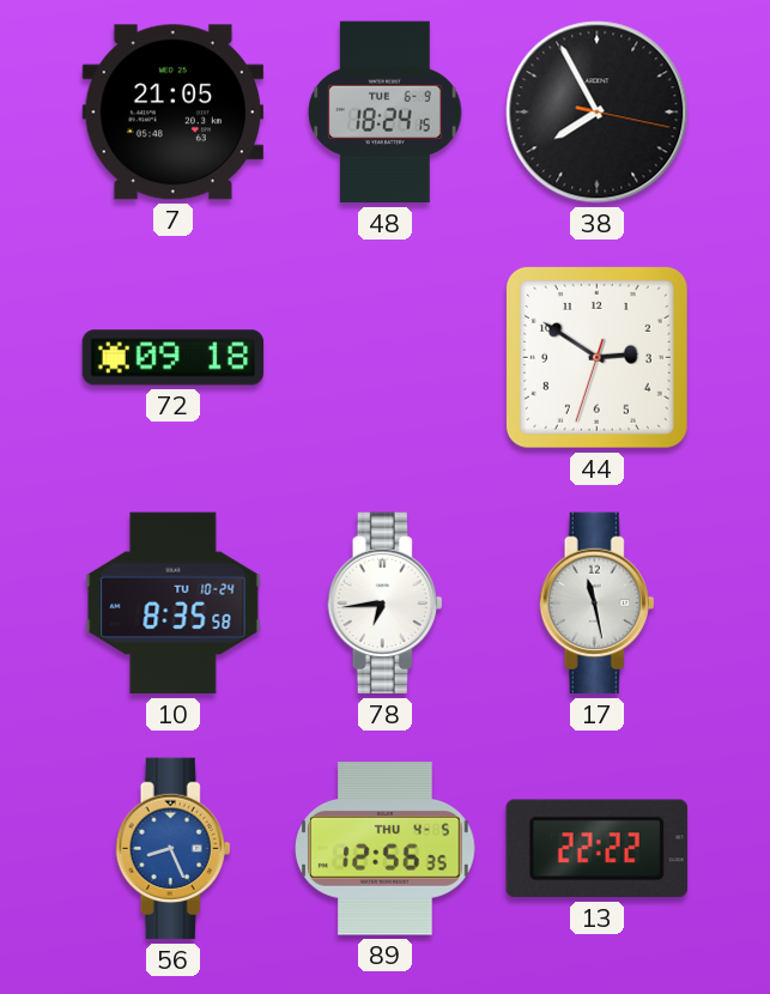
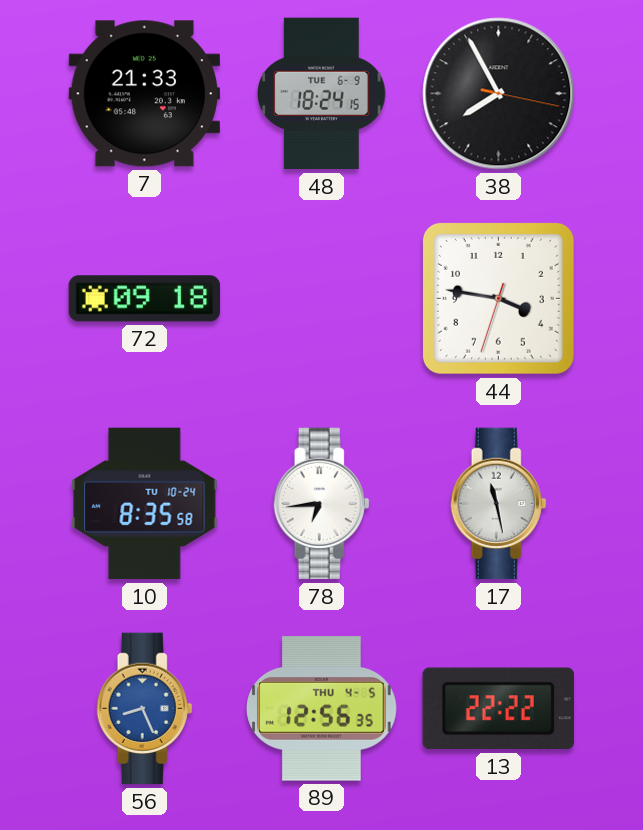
7: 21:05 -> 21:33
44: 2:50 -> 3:46
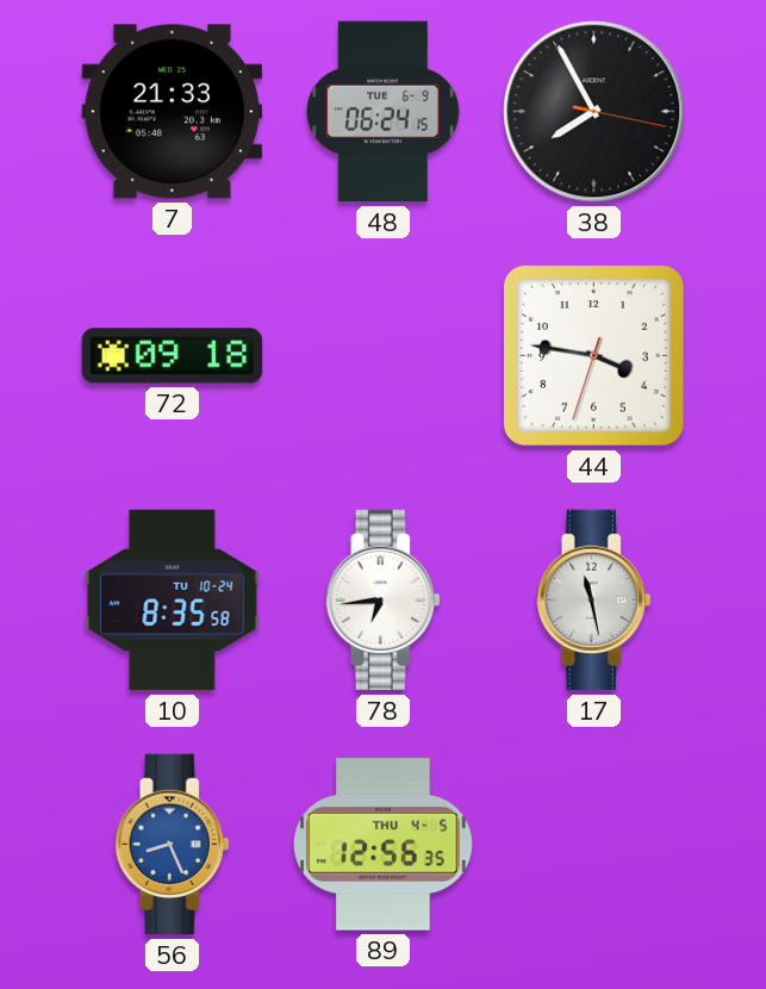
48: 18:24 -> 06:24
13: 22:22 -> none
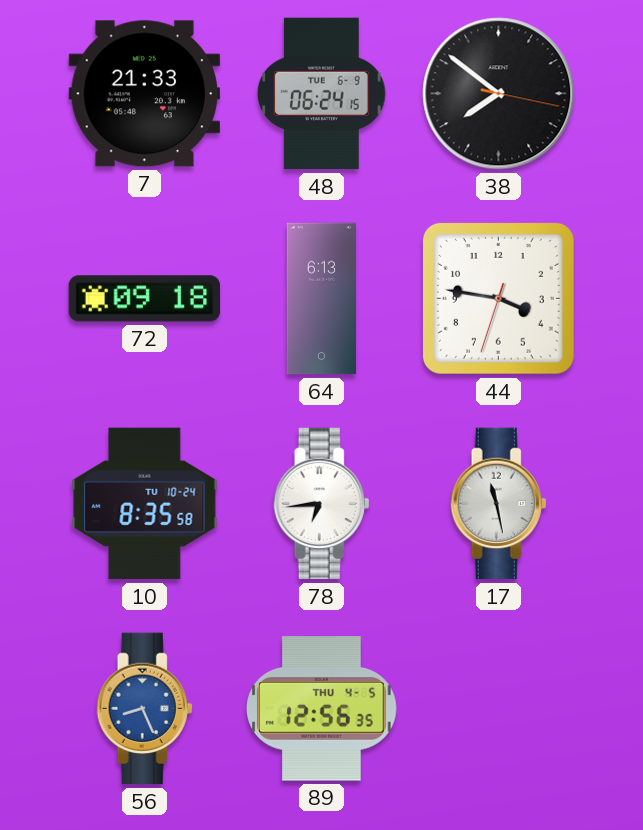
38: 7:55 -> 7:51
64: none -> 6:13
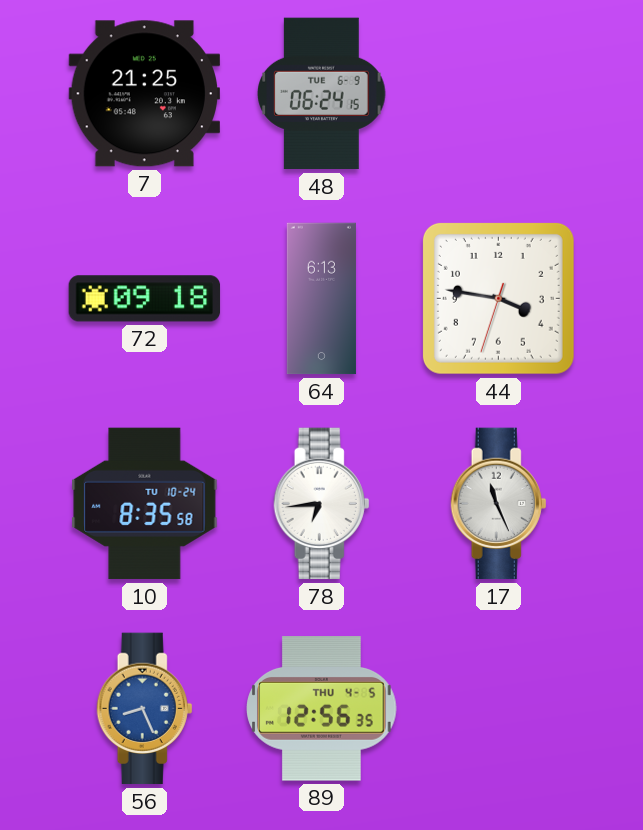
7: 21:33 -> 21:25
38: 7:51 -> none
17: 11:28 -> 11:26
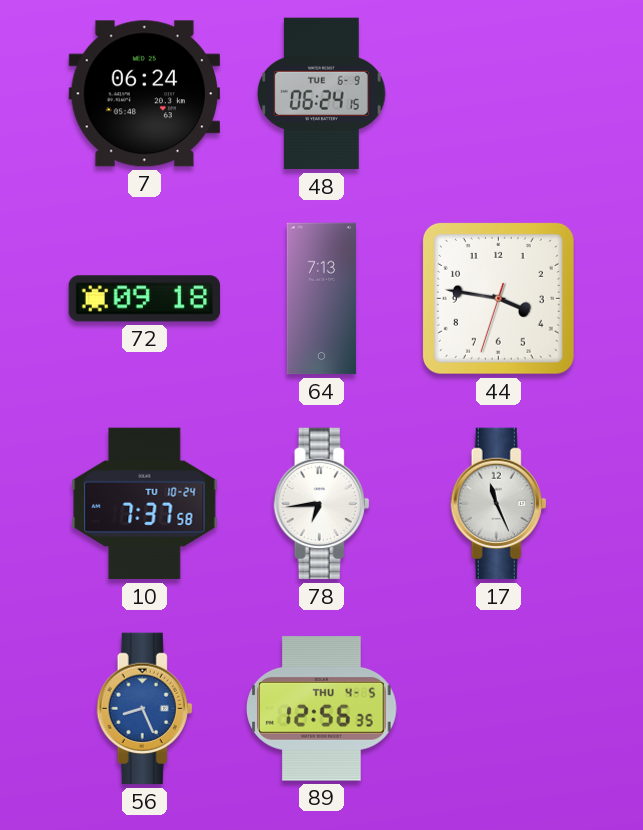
7: 21:25 -> 06:24
64: 6:13 -> 7:13
10: 8:35 -> 7:37
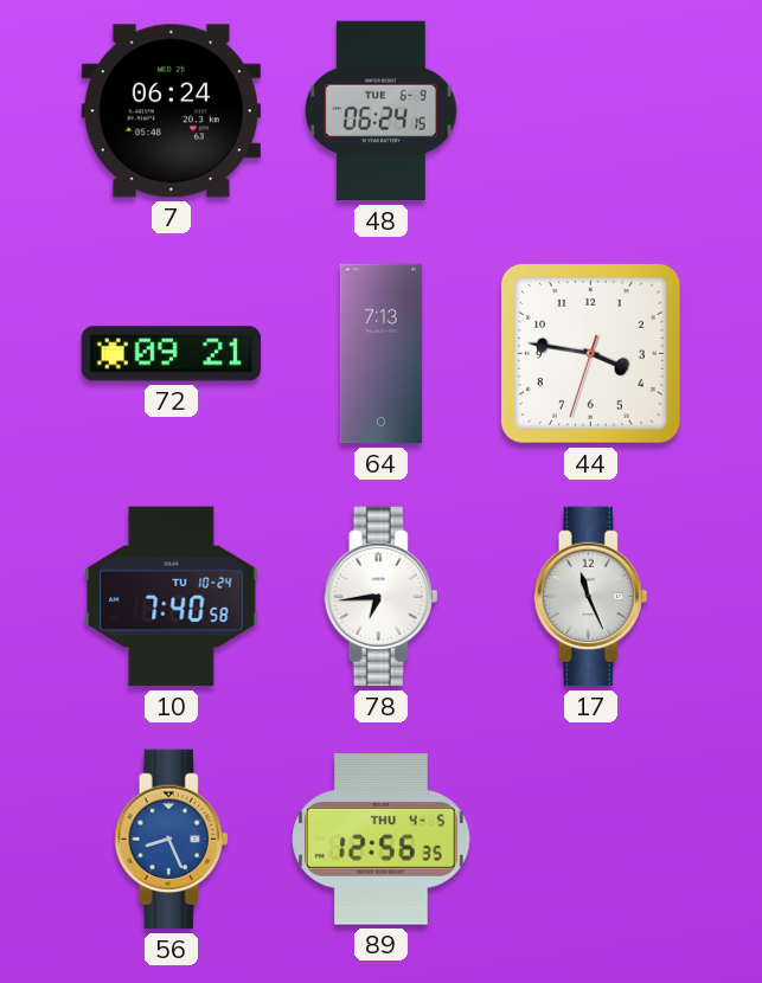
72: 09:18 -> 09:21
10: 7:37 -> 7:40
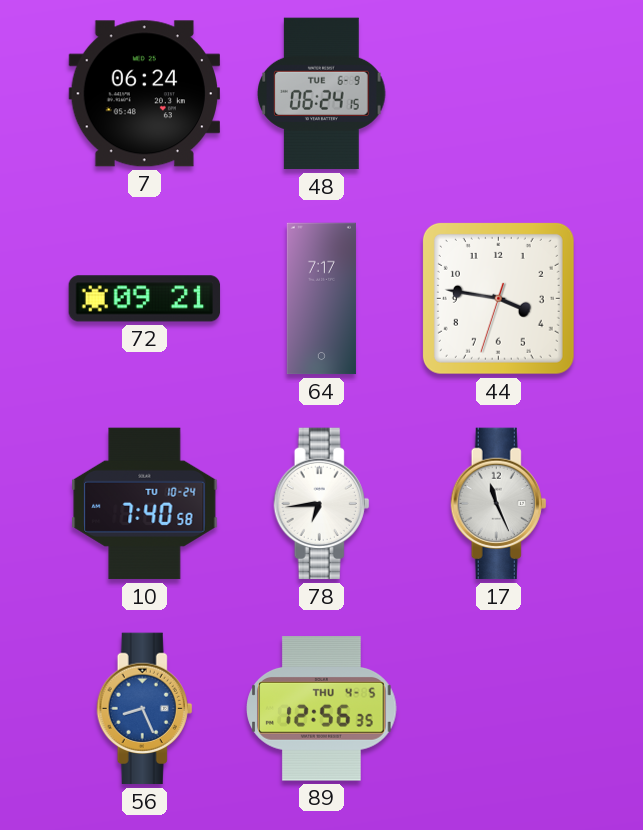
64: 7:13 -> 7:17
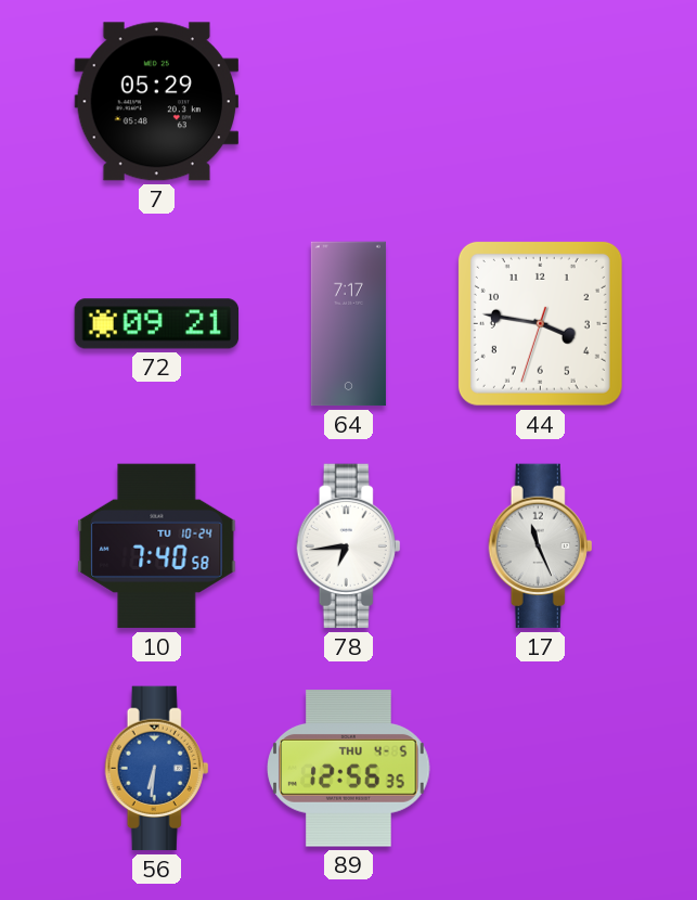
7: 06:24 -> 05:29
48: 06:24 -> none
56: 8:26 -> 6:31
